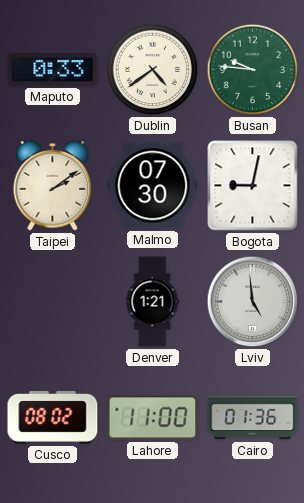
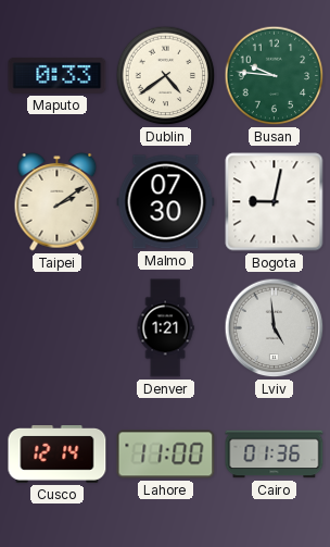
Cusco: 08:02 -> 12:14
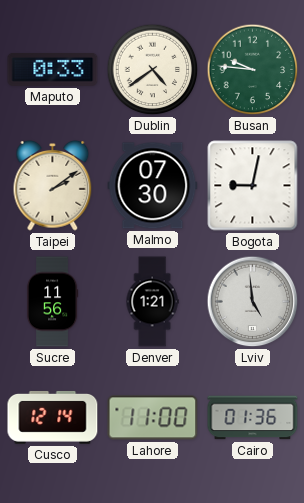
Sucre: none -> 11:56
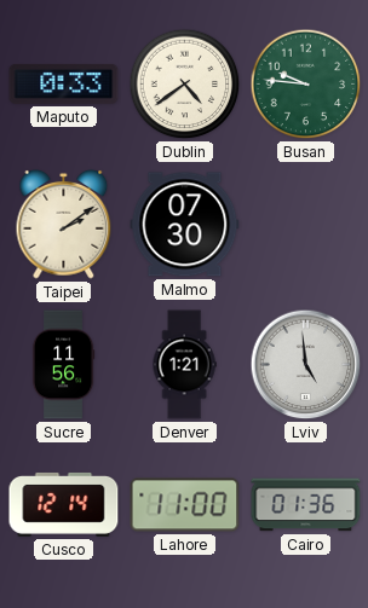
Bogota: 9:02 -> none
